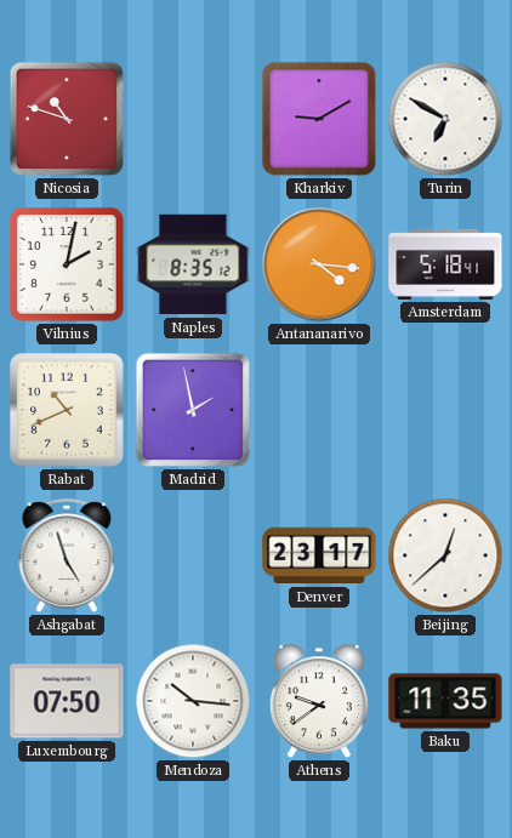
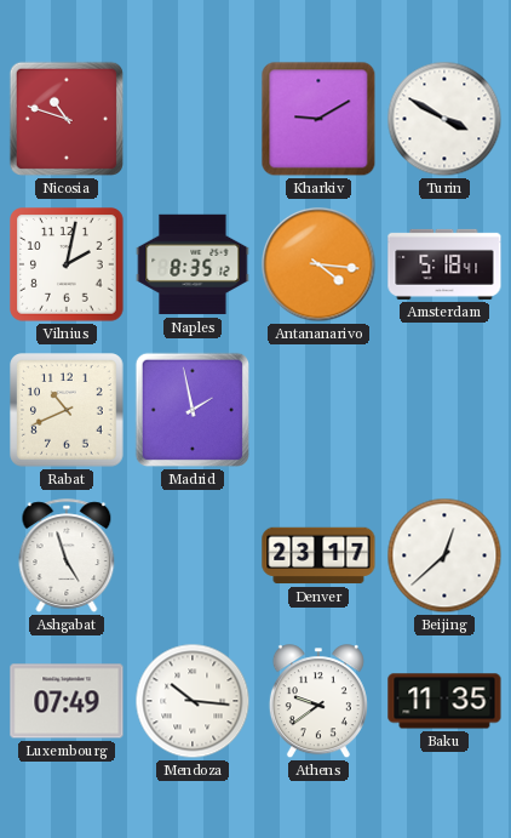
Turin: 6:50 -> 3:50
Luxembourg: 07:50 -> 07:49
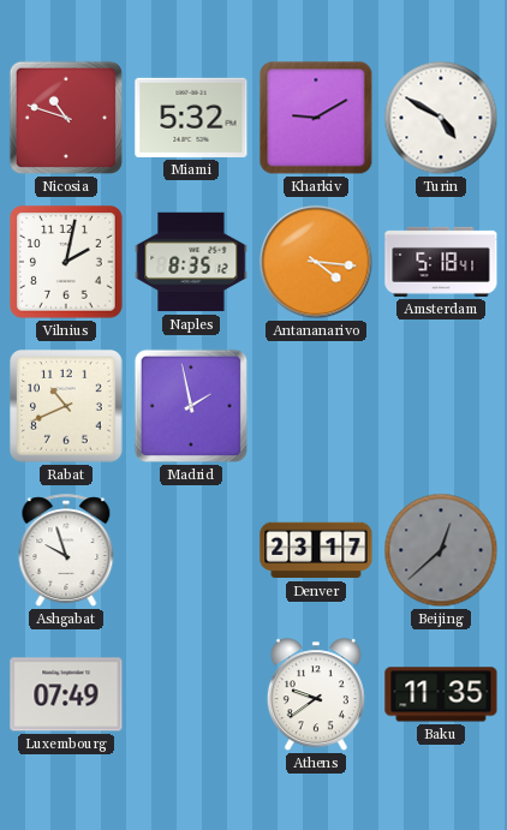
Miami: none -> 5:32
Turin: 3:50 -> 4:50
Ashgabat: 4:57 -> 9:57
Beijing dial: white -> grey
Mendoza: 10:16 -> none
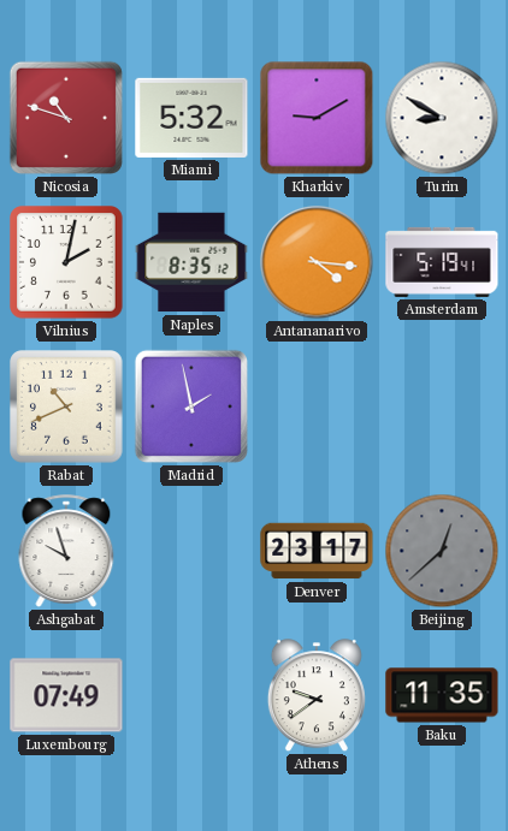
Turin: 4:50 -> 8:50
Amsterdam: 5:18 -> 5:19
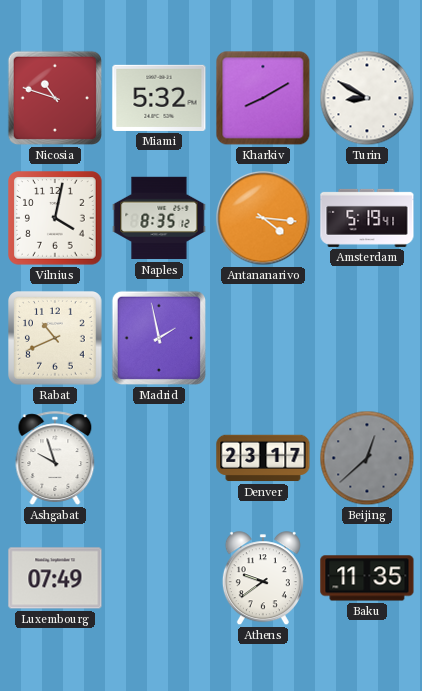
Kharkiv: 9:10 -> 8:10
Vilnius: 2:02 -> 4:02
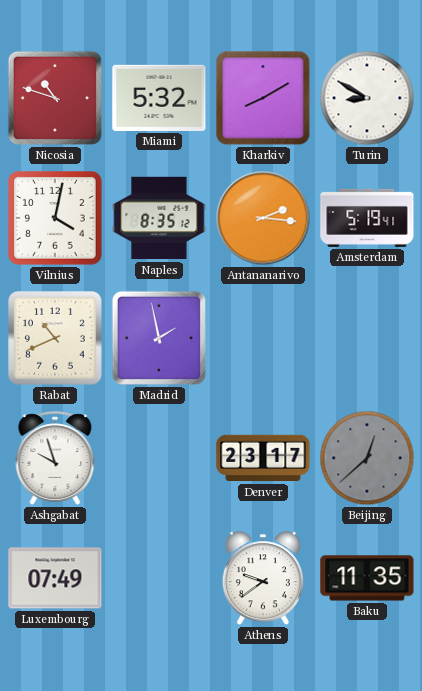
Antananarivo: 4:16 -> 2:16
